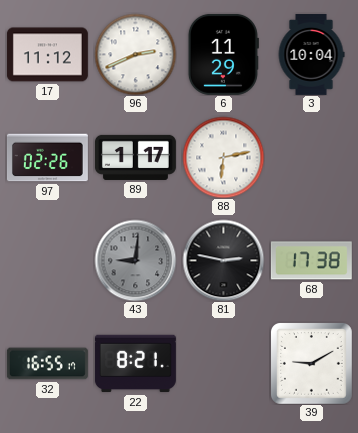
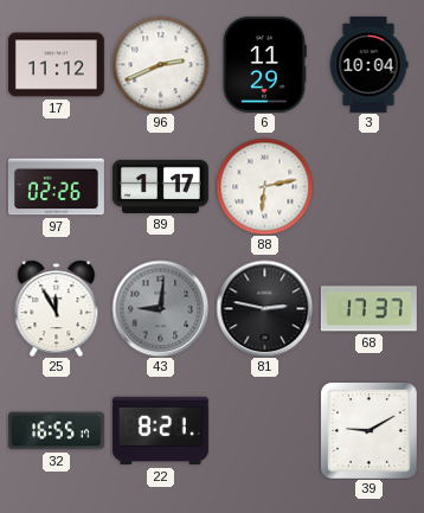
25: none -> 11:55
68: 17:38 -> 17:37
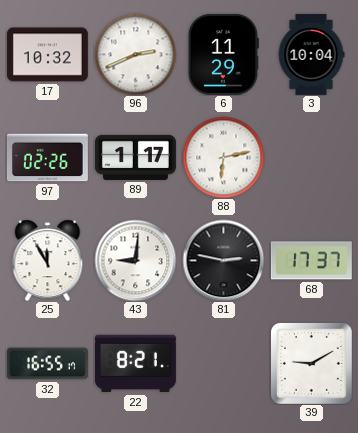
17: 11:12 -> 10:32
43 dial: grey -> white
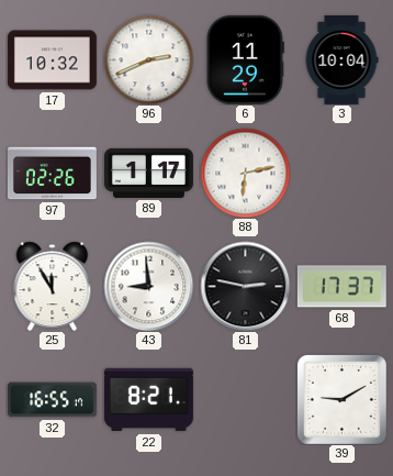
43: 9:01 -> 8:59
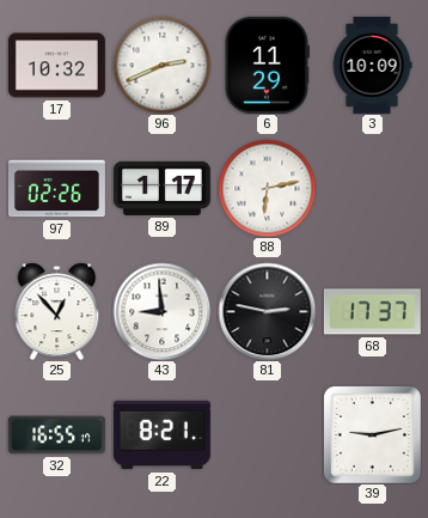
3: 10:04 -> 10:09
25: 11:55 -> 12:53
39: 9:10 -> 9:13
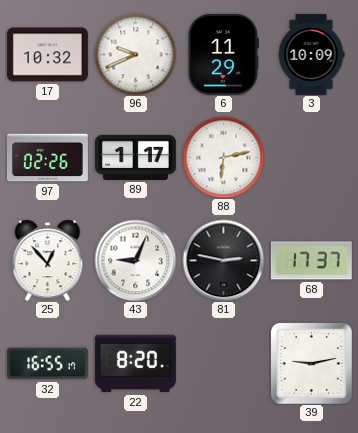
96: 2:41 -> 9:41
43: 8:59 -> 9:04
22: 8:21 -> 8:20
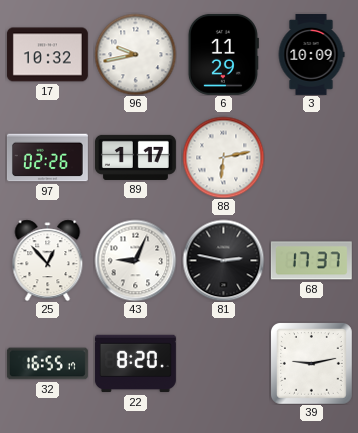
96: 9:41 -> 9:43
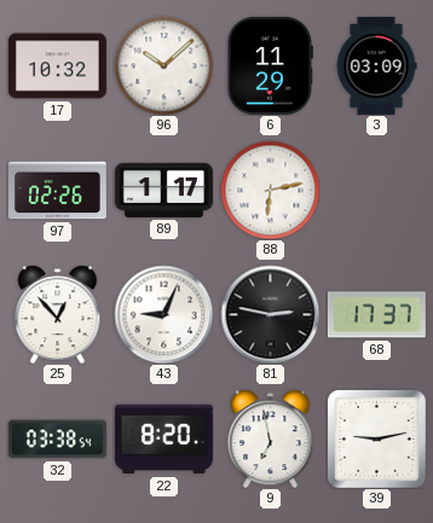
96: 9:43 -> 10:08
3: 10:09 -> 03:09
32: 16:55 -> 03:38
9: none -> 6:58
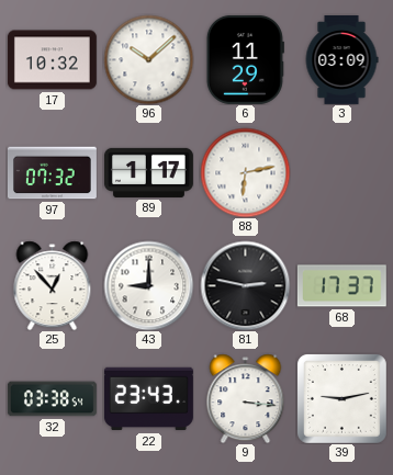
97: 02:26 -> 07:32
43: 9:04 -> 9:00
22: 8:20 -> 23:43
9: 6:58 -> 3:16
